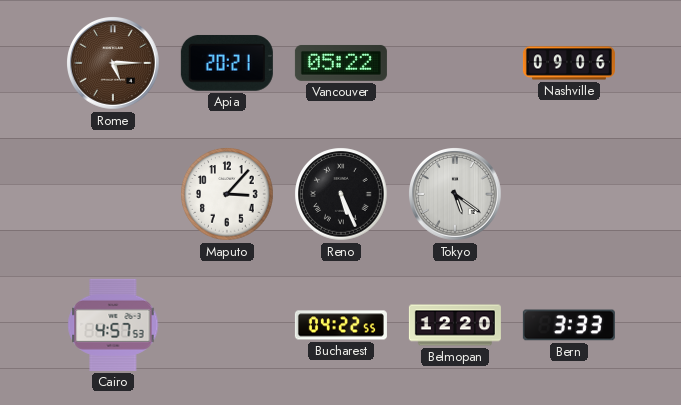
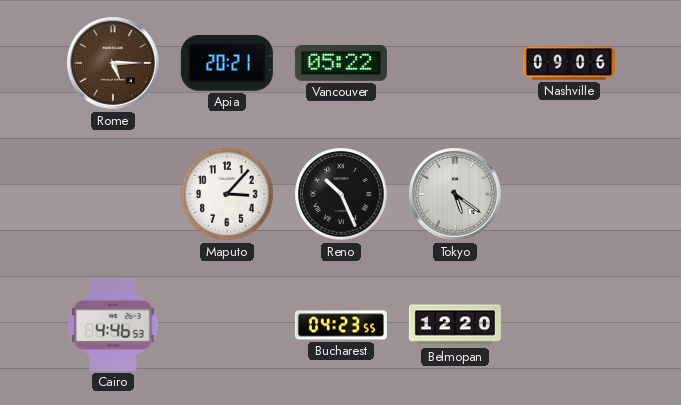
Reno: 5:26 -> 10:26
Cairo: 4:57 -> 4:46
Bucharest: 04:22 -> 04:23
Bern: 3:33 -> none
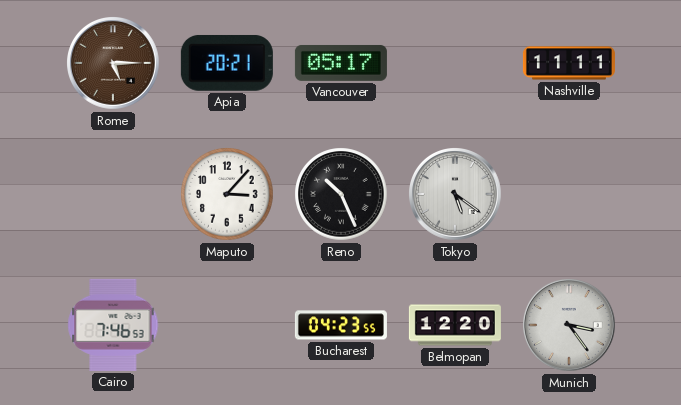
Vancouver: 05:22 -> 05:17
Nashville: 09:06 -> 11:11
Cairo: 4:46 -> 7:46
Munich: none -> 3:24
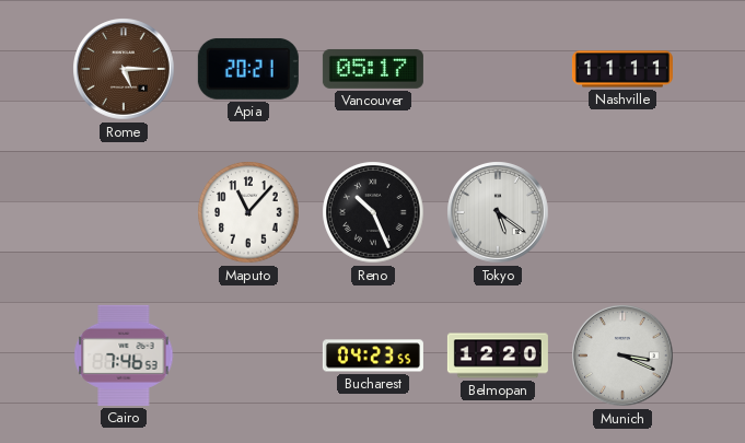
Maputo: 3:07 -> 11:07
Munich: 3:24 -> 3:19
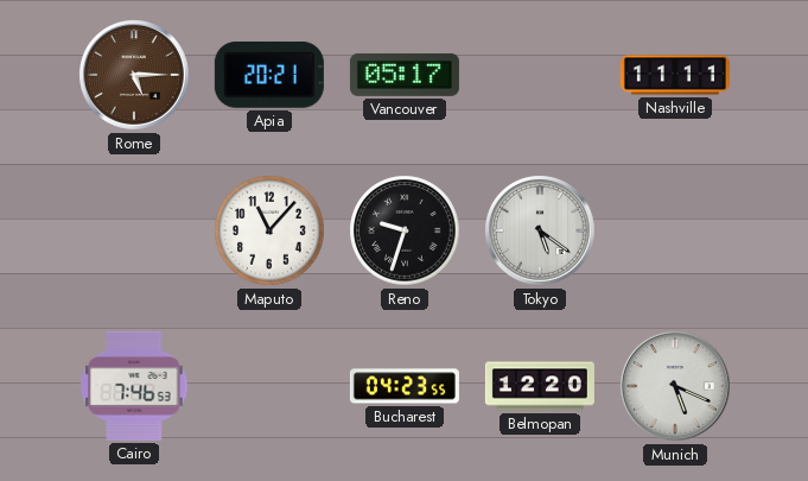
Reno: 10:26 -> 9:33
Munich: 3:19 -> 5:19
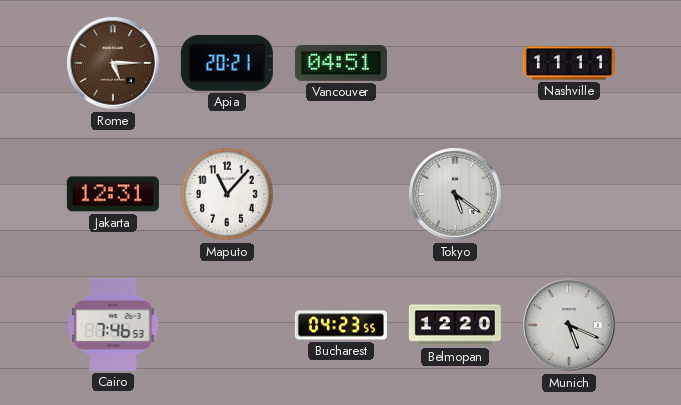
Vancouver: 05:17 -> 04:51
Jakarta: none -> 12:31
Reno: 9:33 -> none
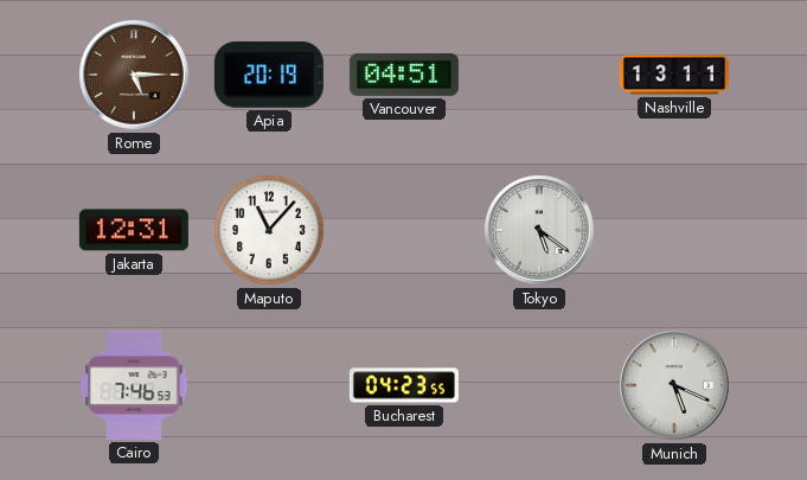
Apia: 20:21 -> 20:19
Nashville: 11:11 -> 13:11
Belmopan: 12:20 -> none
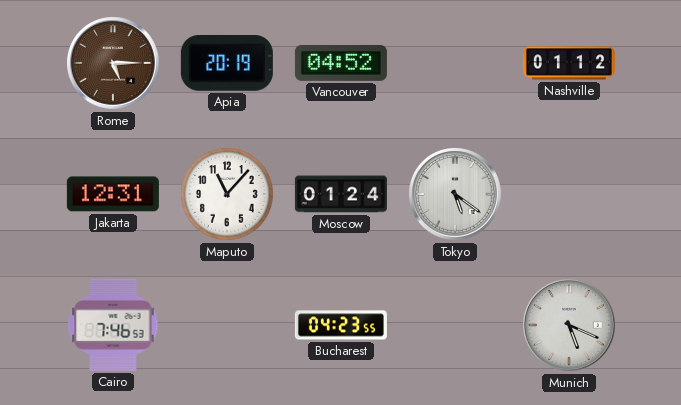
Vancouver: 04:51 -> 04:52
Nashville: 13:11 -> 01:12
Moscow: none -> 01:24
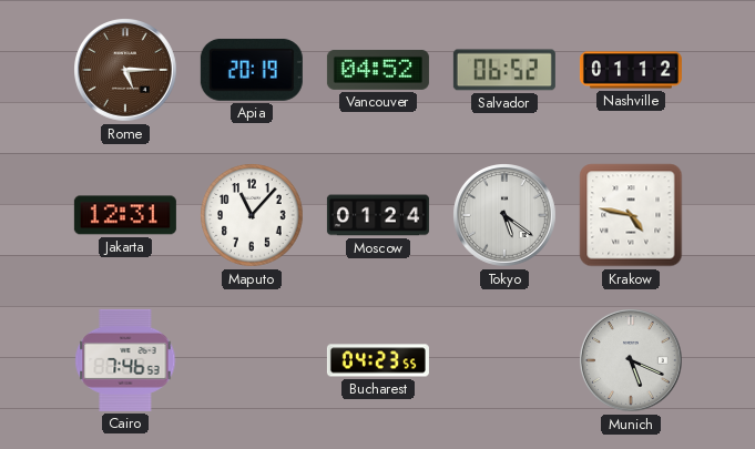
Salvador: none -> 06:52
Krakow: none -> 4:47
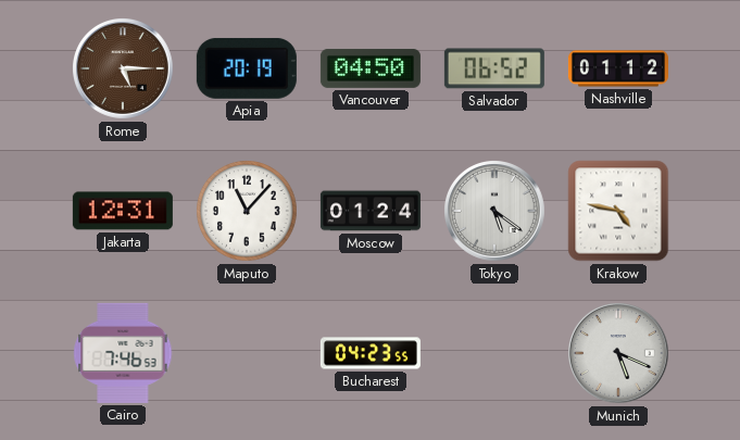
Vancouver: 04:52 -> 04:50
